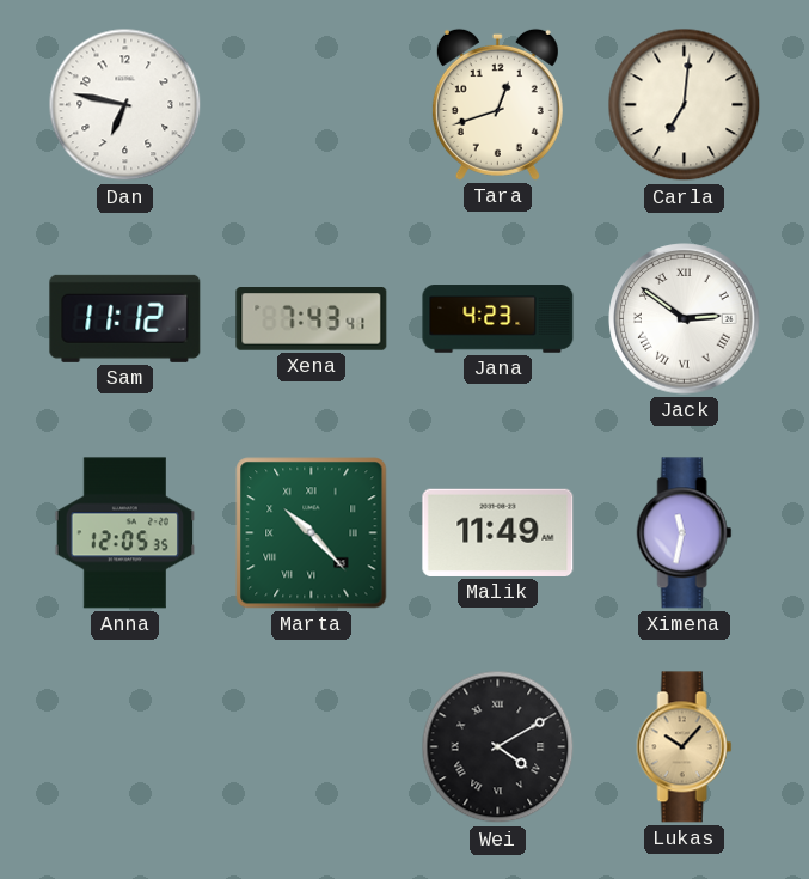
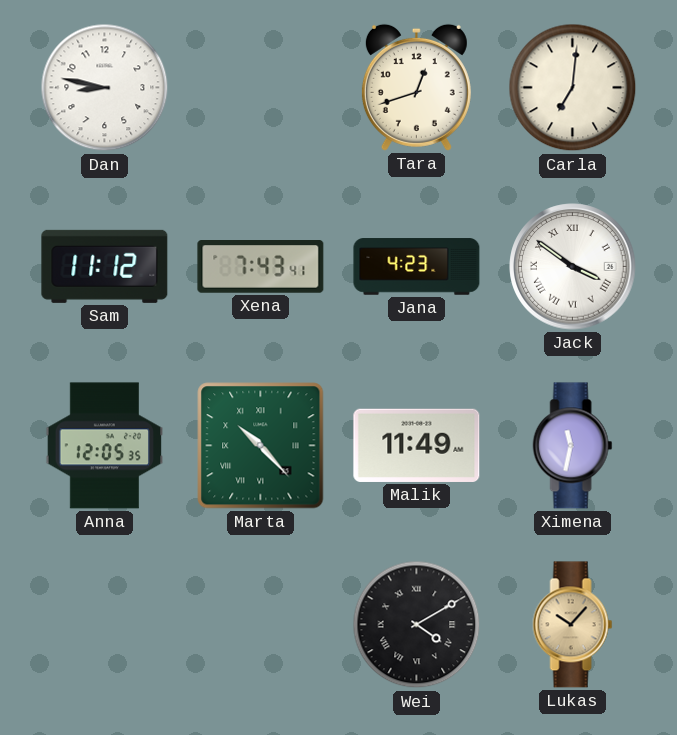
Dan: 6:47 -> 8:47
Jack: 2:51 -> 3:51
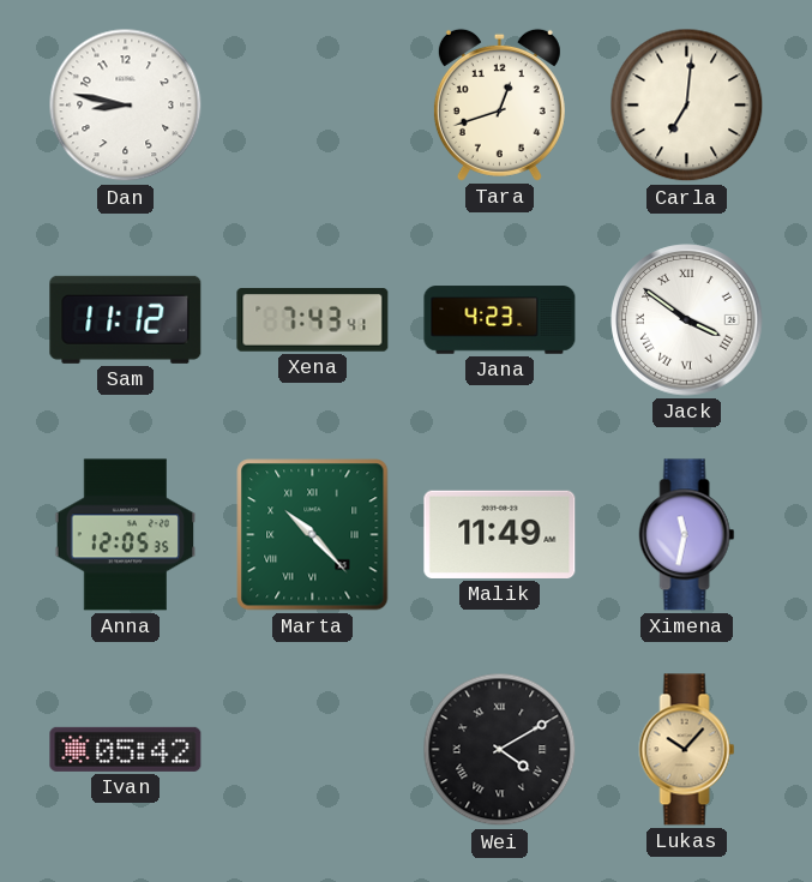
Ivan: none -> 05:42
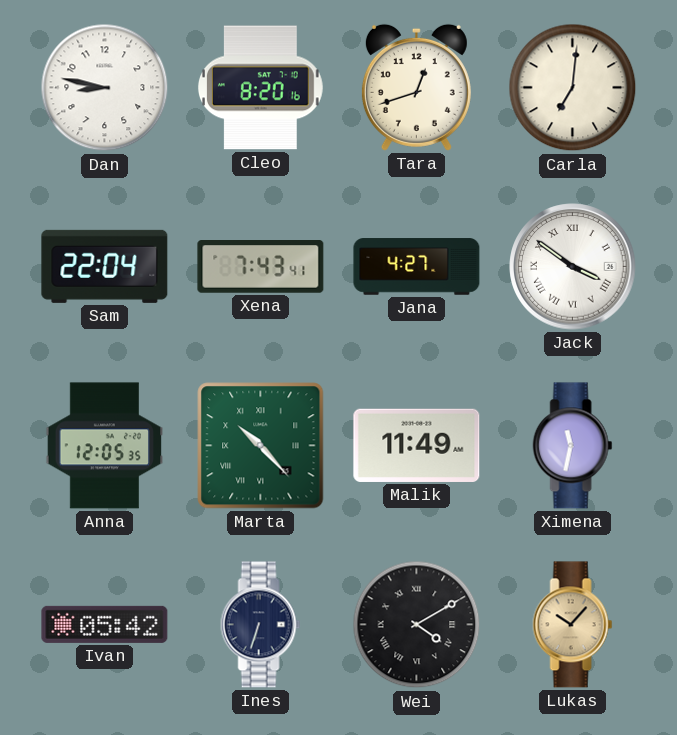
Cleo: none -> 8:20
Sam: 11:12 -> 22:04
Jana: 4:23 -> 4:27
Ines: none -> 6:33
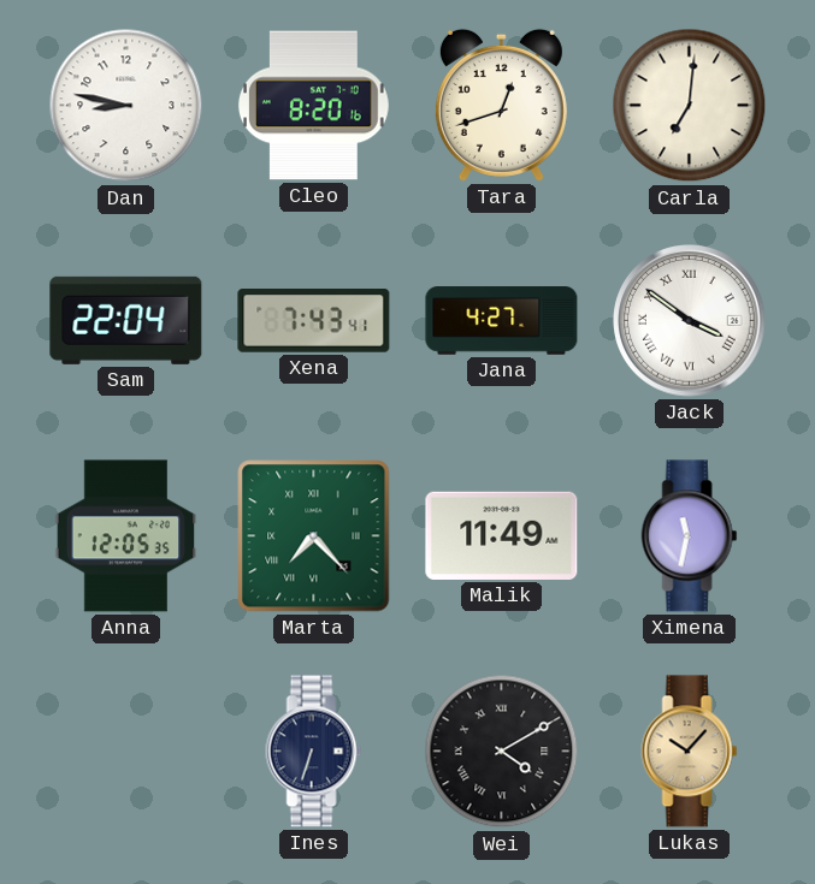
Marta: 10:23 -> 7:23
Ivan: 05:42 -> none
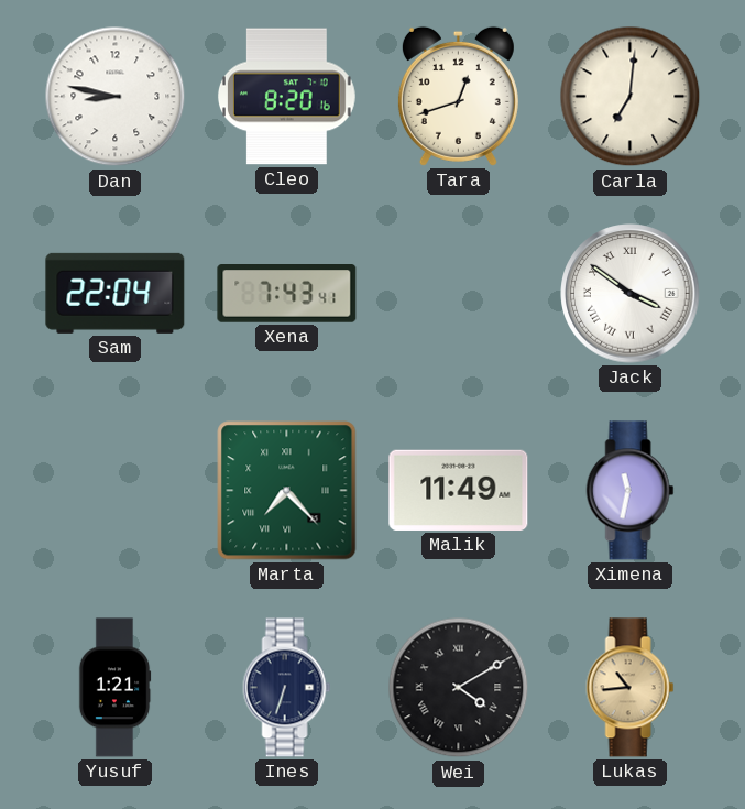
Jana: 4:27 -> none
Anna: 12:05 -> none
Yusuf: none -> 1:21
Lukas: 10:07 -> 10:44
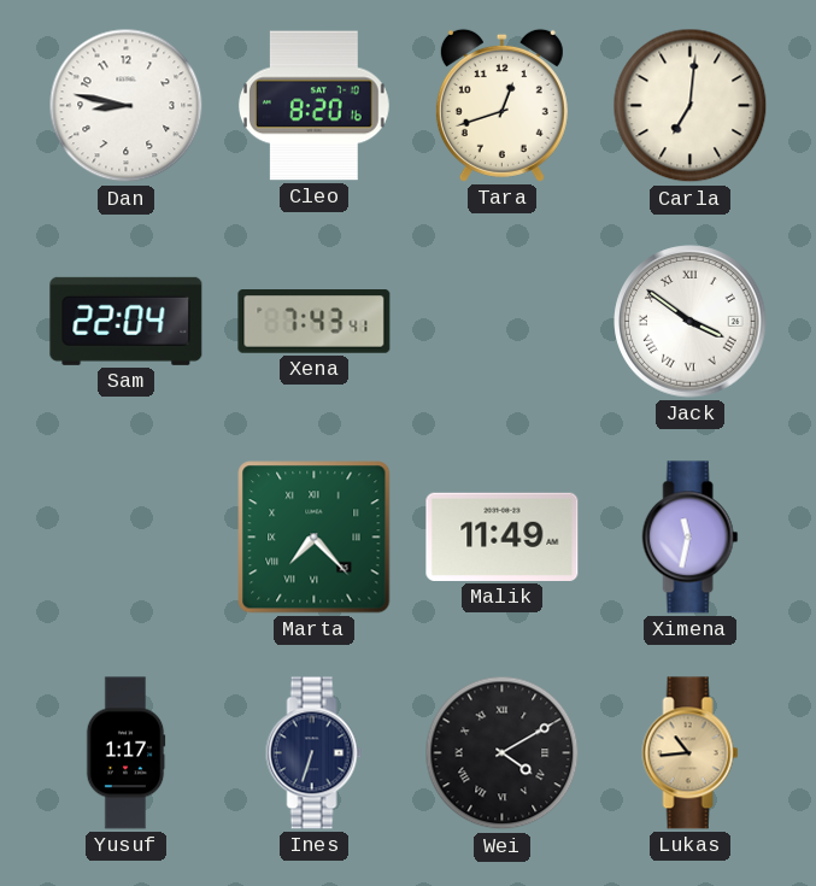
Yusuf: 1:21 -> 1:17
